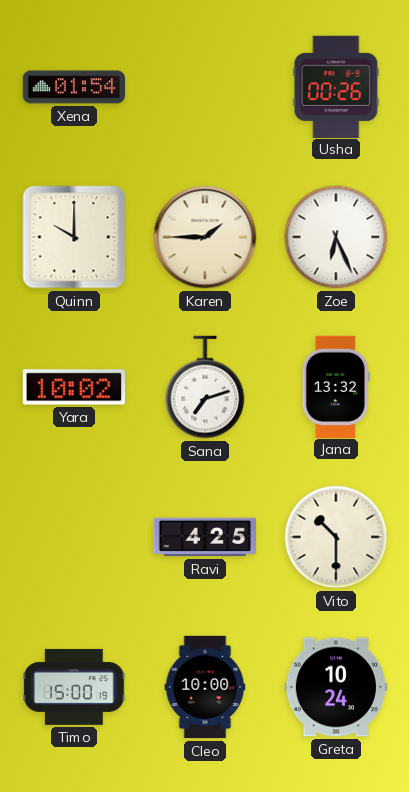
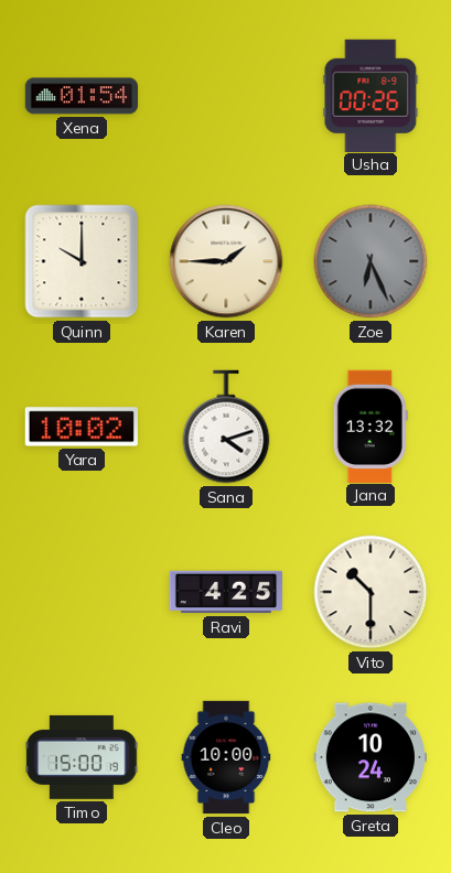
Zoe dial: white -> grey
Sana: 7:12 -> 4:12
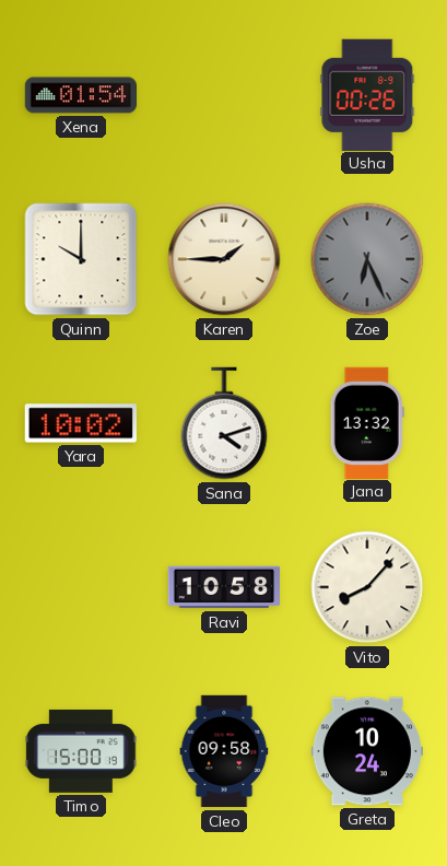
Ravi: 4:25 -> 10:58
Vito: 10:30 -> 8:07
Cleo: 10:00 -> 09:58
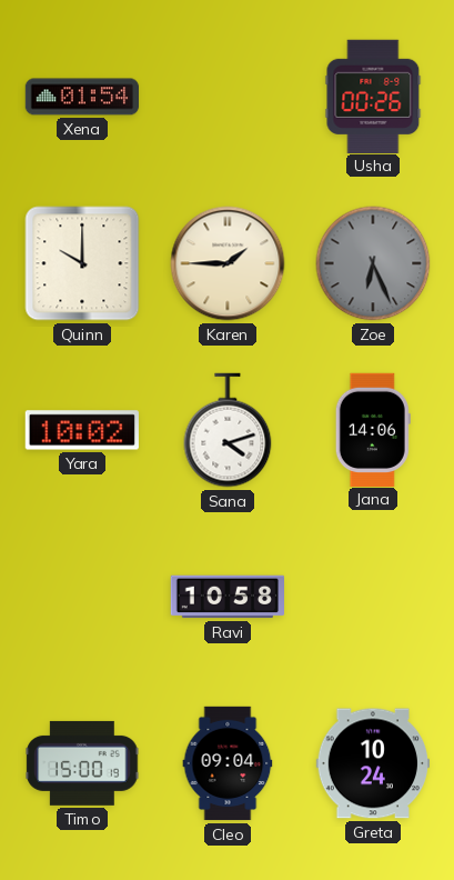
Jana: 13:32 -> 14:06
Vito: 8:07 -> none
Cleo: 09:58 -> 09:04
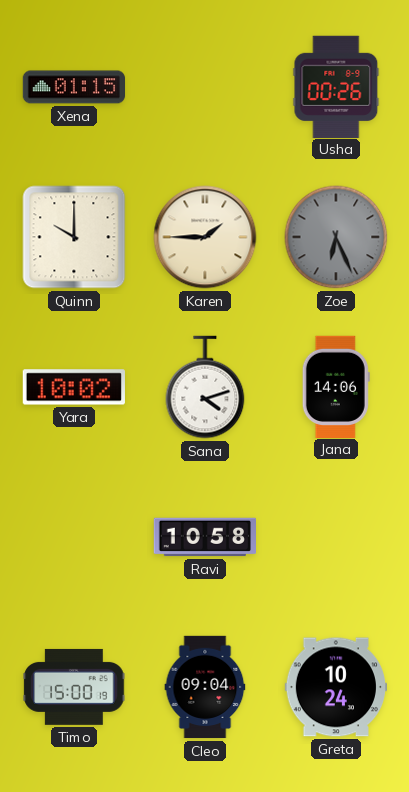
Xena: 01:54 -> 01:15
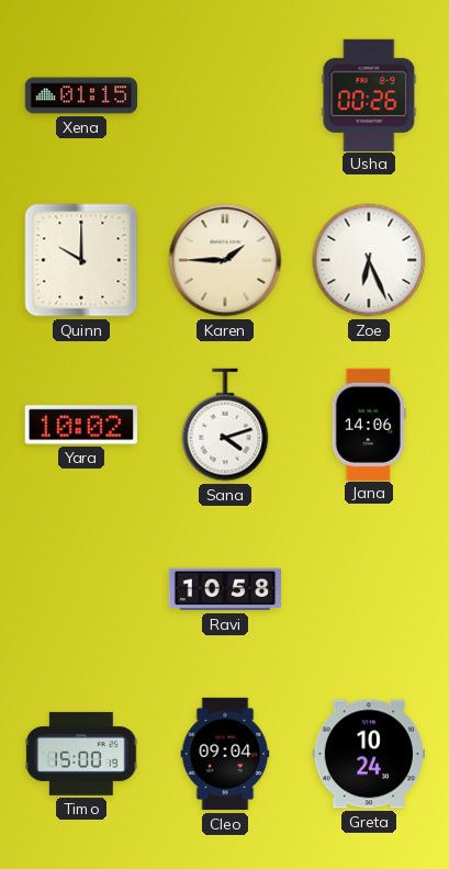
Zoe dial: grey -> white
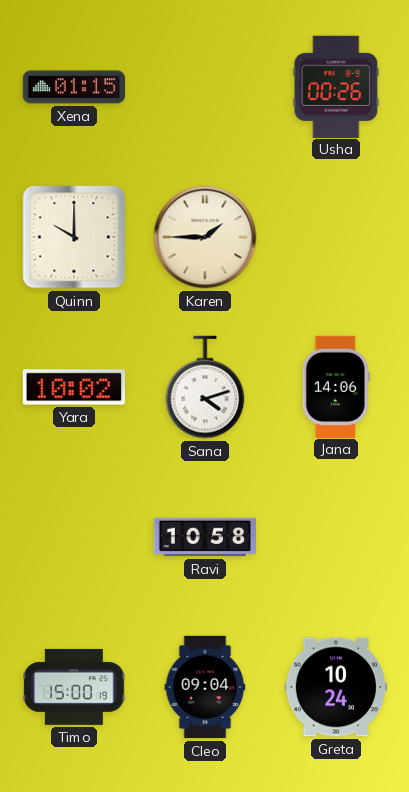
Zoe: 6:26 -> none
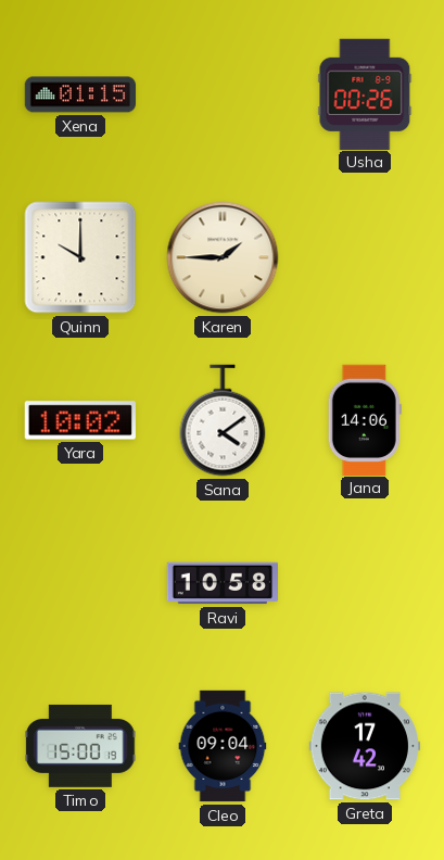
Sana: 4:12 -> 4:09
Greta: 10:24 -> 17:42
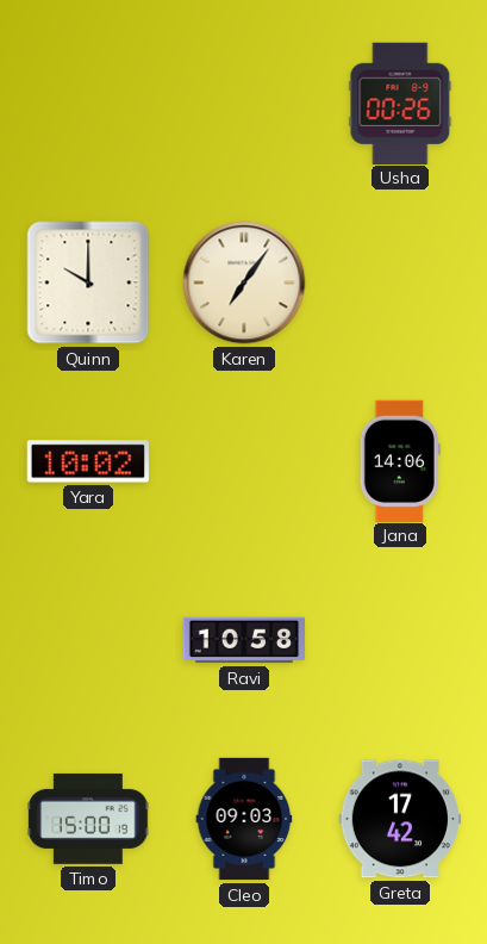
Xena: 01:15 -> none
Karen: 1:45 -> 7:06
Sana: 4:09 -> none
Cleo: 09:04 -> 09:03
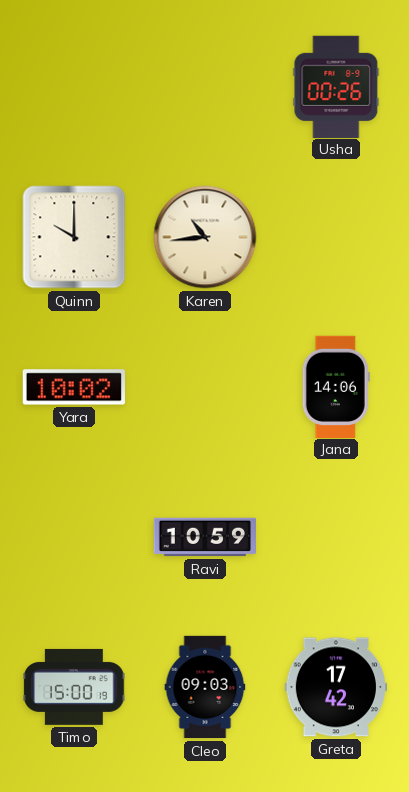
Karen: 7:06 -> 10:44
Ravi: 10:58 -> 10:59
